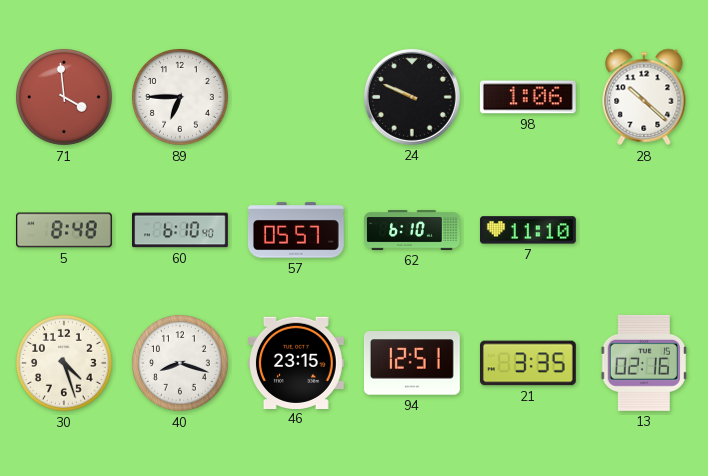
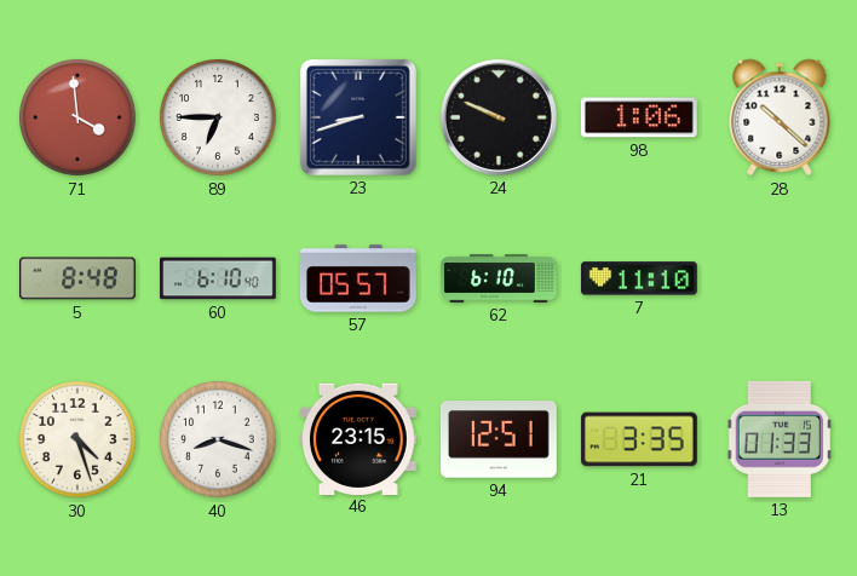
23: none -> 8:42
13: 02:16 -> 01:33
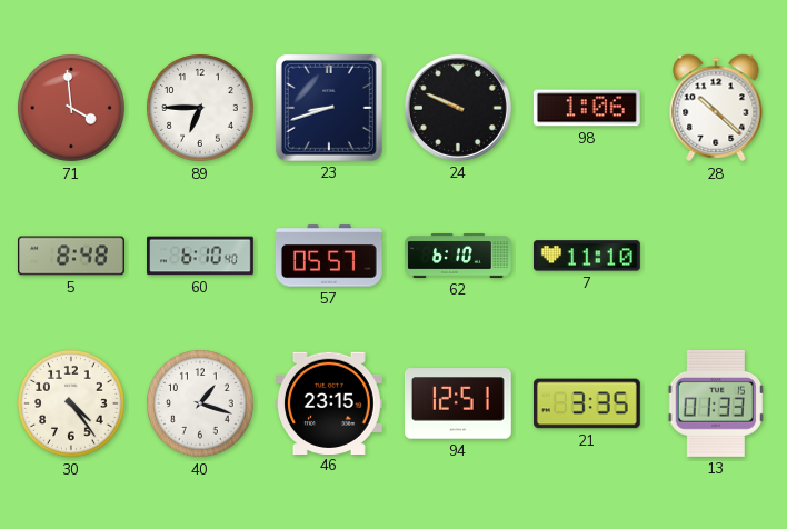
30: 4:27 -> 4:24
40: 8:18 -> 1:18
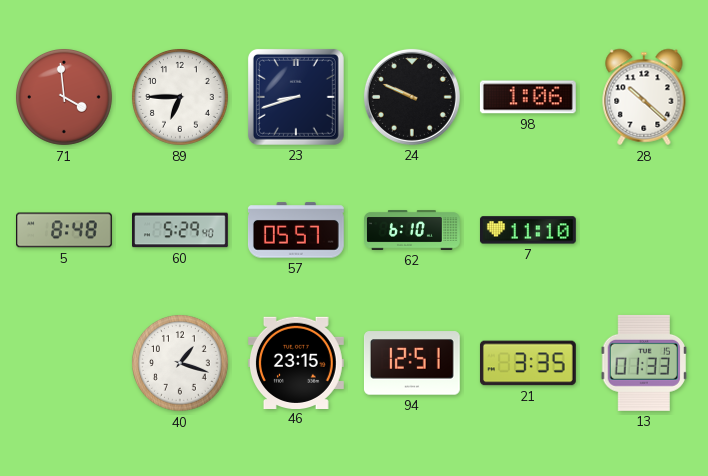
60: 6:10 -> 5:29
30: 4:24 -> none
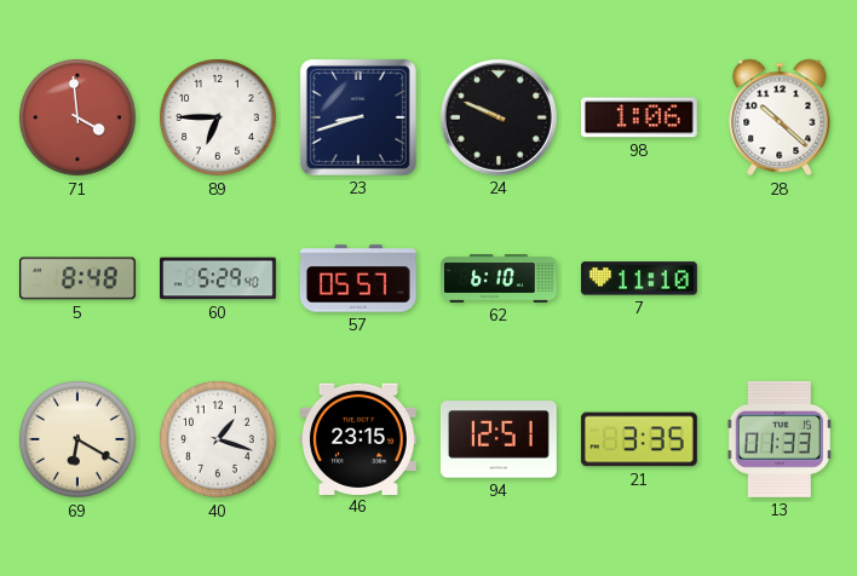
69: none -> 6:20
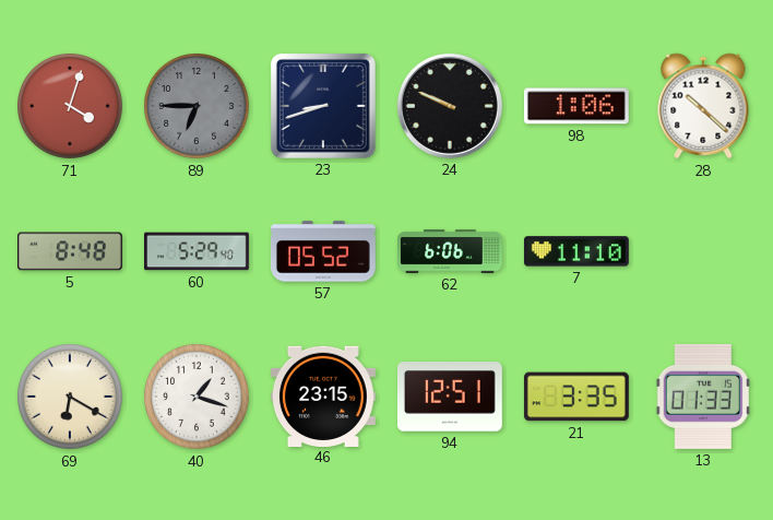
71: 3:59 -> 4:03
89 dial: white -> grey
57: 05:57 -> 05:52
62: 6:10 -> 6:06
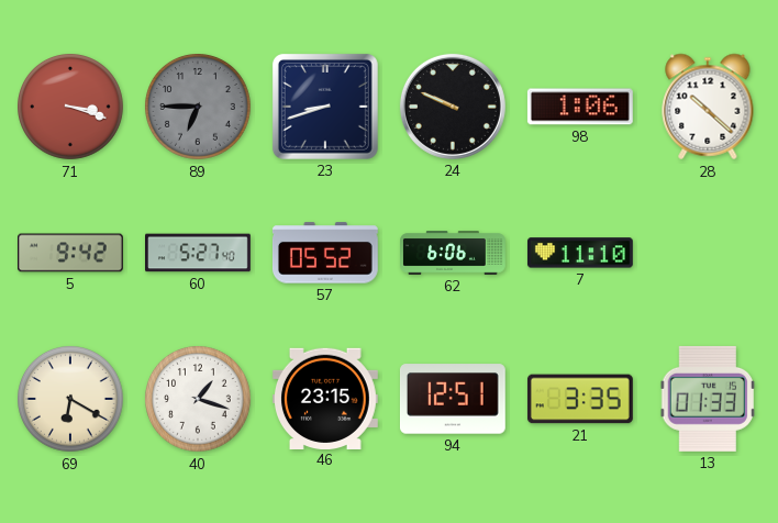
71: 4:03 -> 3:18
5: 8:48 -> 9:42
60: 5:29 -> 5:27
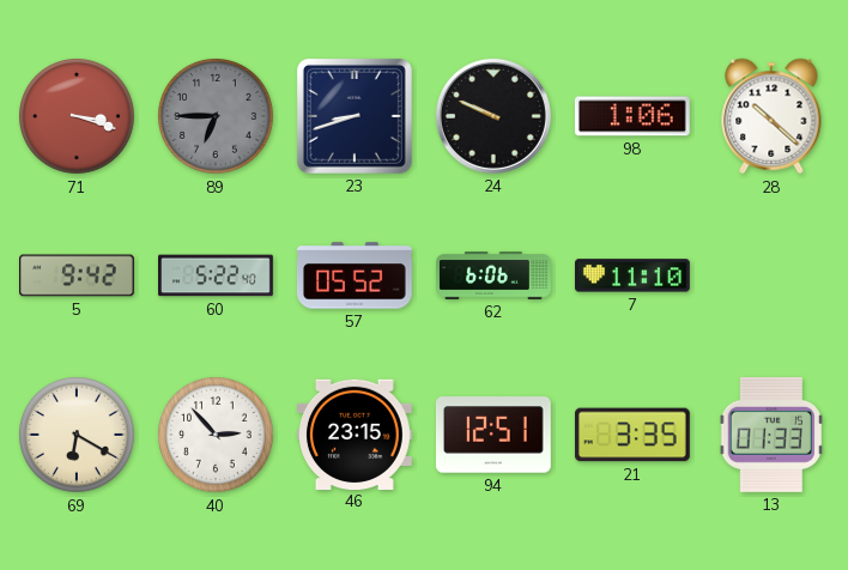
60: 5:27 -> 5:22
40: 1:18 -> 2:53
